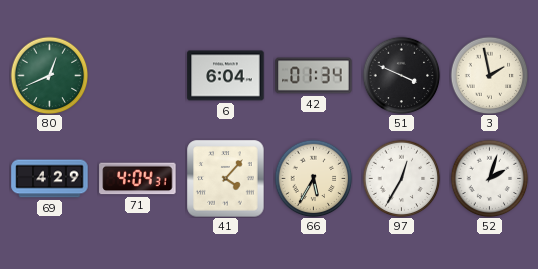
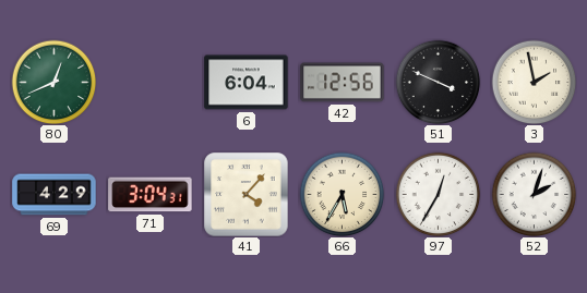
42: 01:34 -> 12:56
71: 4:04 -> 3:04
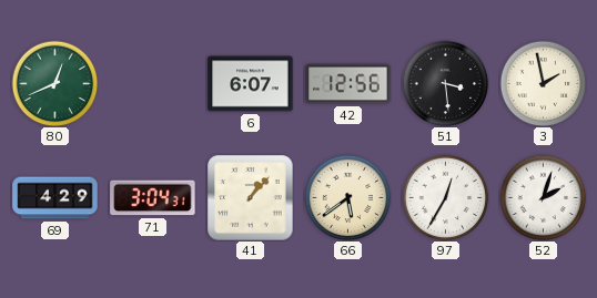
6: 6:04 -> 6:07
51: 3:49 -> 3:29
41: 4:07 -> 1:07
66: 5:35 -> 5:39
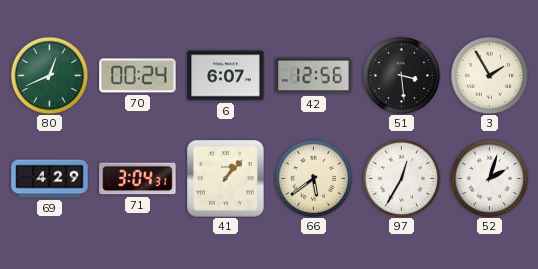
70: none -> 00:24
3: 1:58 -> 1:55
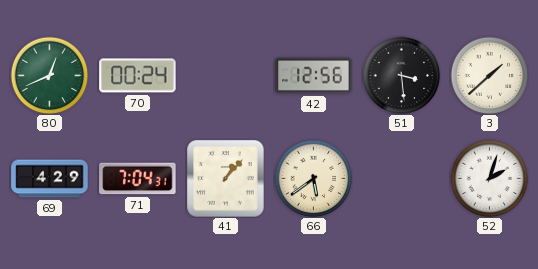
6: 6:07 -> none
3: 1:55 -> 1:38
71: 3:04 -> 7:04
97: 12:35 -> none
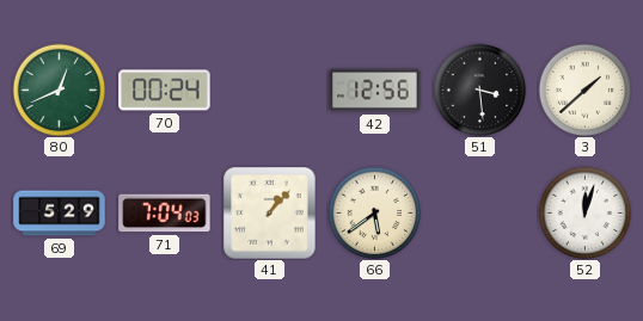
69: 4:29 -> 5:29
71: 7:04:31 -> 7:04:03
52: 2:03 -> 12:03
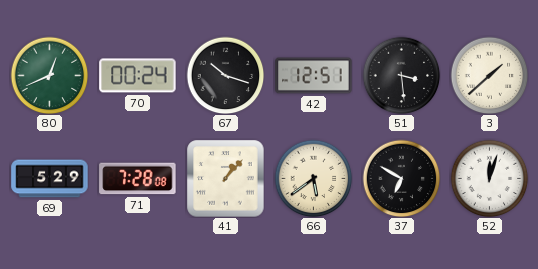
67: none -> 10:18
42: 12:56 -> 12:51
71: 7:04 -> 7:28
37: none -> 6:50
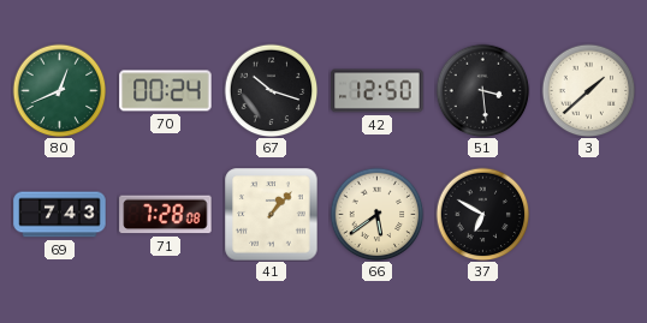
42: 12:51 -> 12:50
69: 5:29 -> 7:43
52: 12:03 -> none
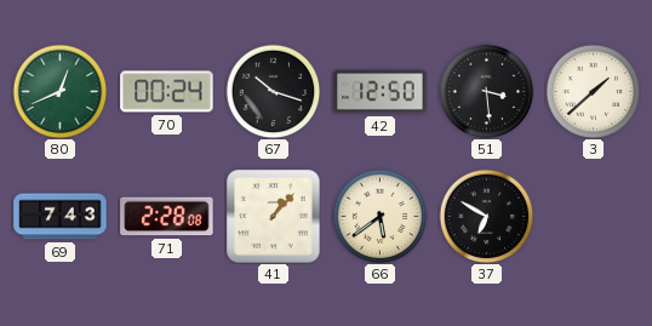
71: 7:28 -> 2:28
